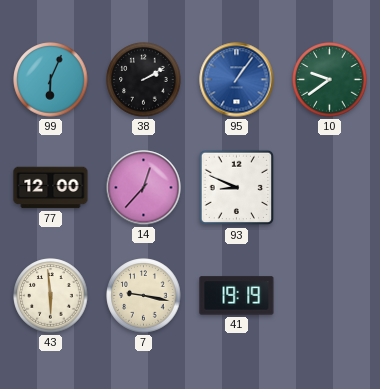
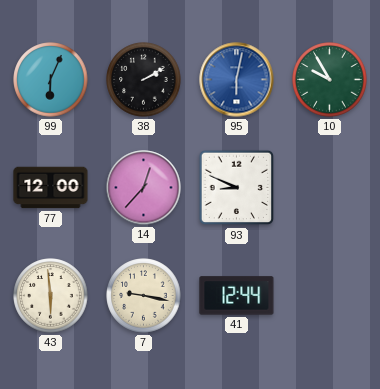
95: 1:06 -> 6:02
10: 9:39 -> 9:55
41: 19:19 -> 12:44
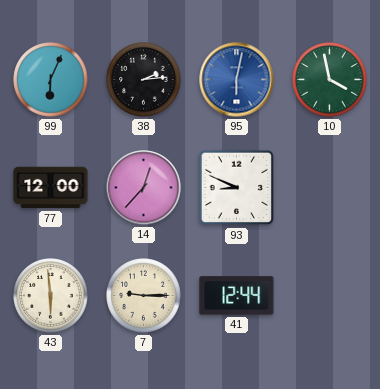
38: 2:10 -> 2:14
10: 9:55 -> 3:58
7: 9:17 -> 9:15
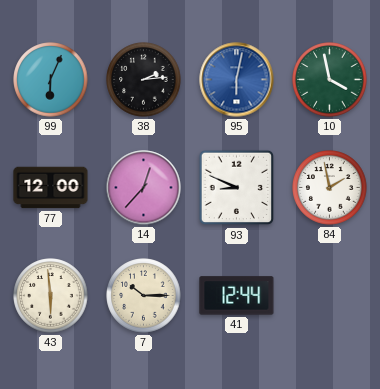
84: none -> 1:58
7: 9:15 -> 10:15
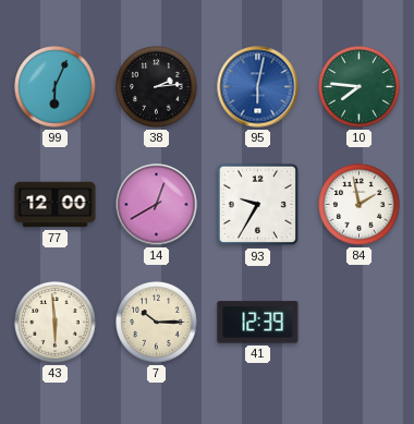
10: 3:58 -> 7:46
14: 12:37 -> 12:40
93: 8:49 -> 9:35
41: 12:44 -> 12:39
